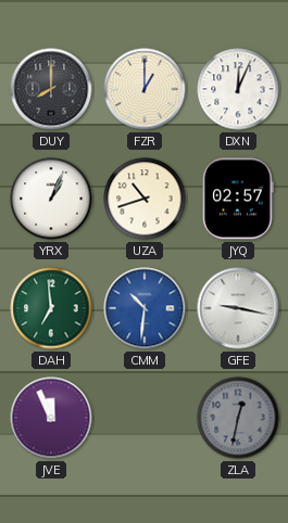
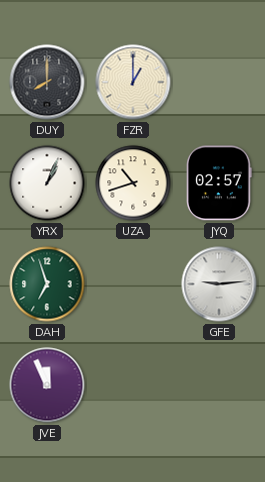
DXN: 12:04 -> none
DAH: 6:59 -> 6:57
CMM: 10:31 -> none
GFE: 9:17 -> 9:14
ZLA: 12:32 -> none
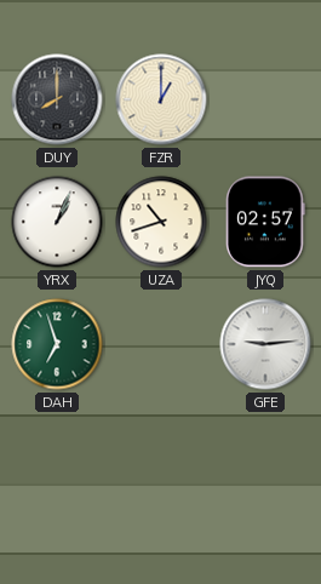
JVE: 11:56 -> none
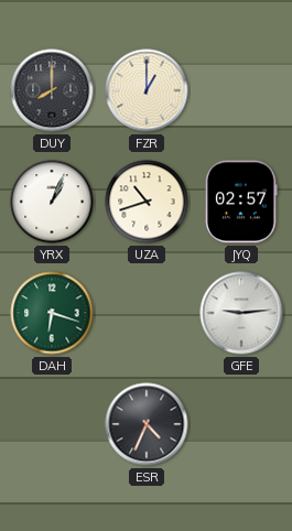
DAH: 6:57 -> 6:18
ESR: none -> 4:34
